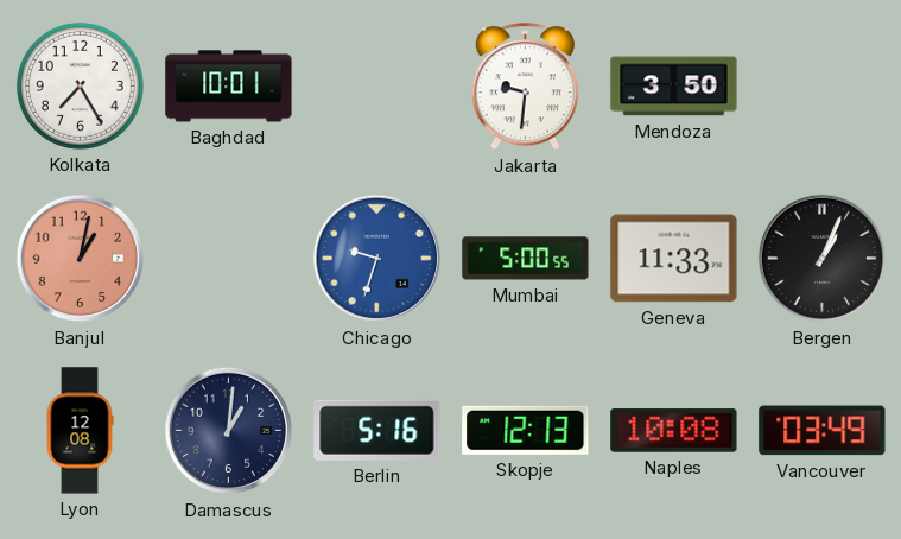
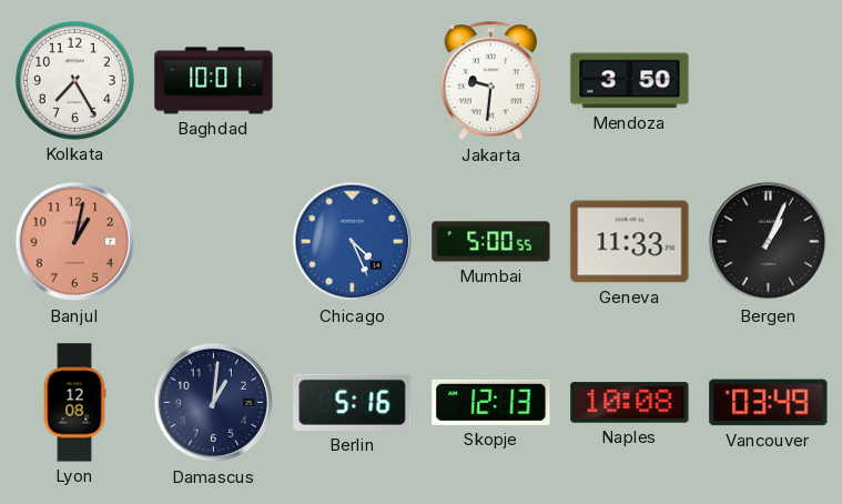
Chicago: 9:33 -> 4:26
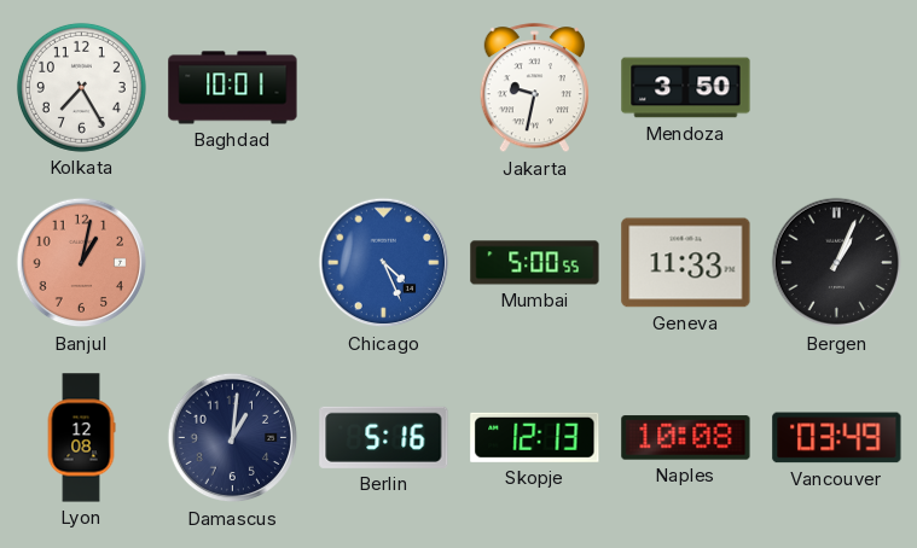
Jakarta: 9:31 -> 9:32
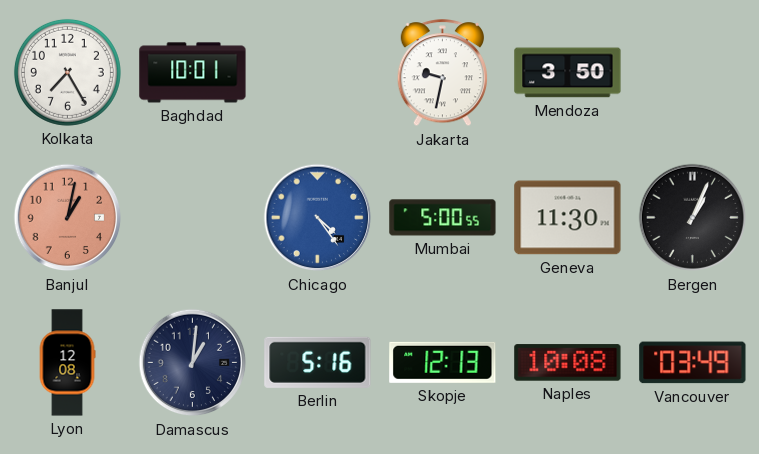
Chicago: 4:26 -> 4:24
Geneva: 11:33 -> 11:30
